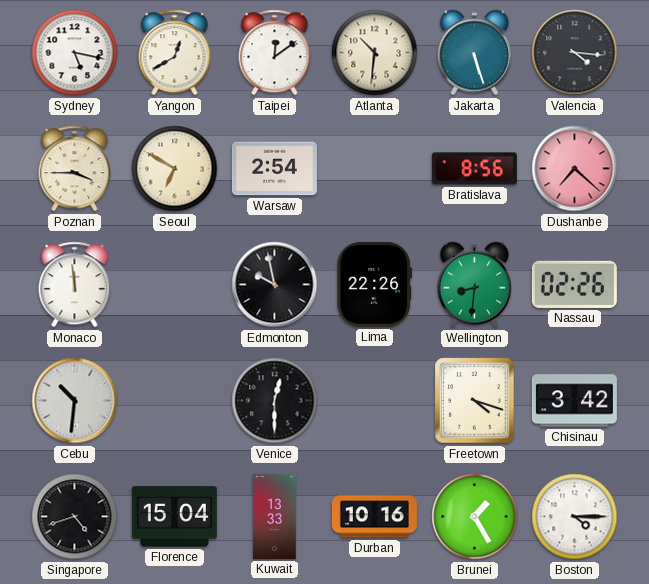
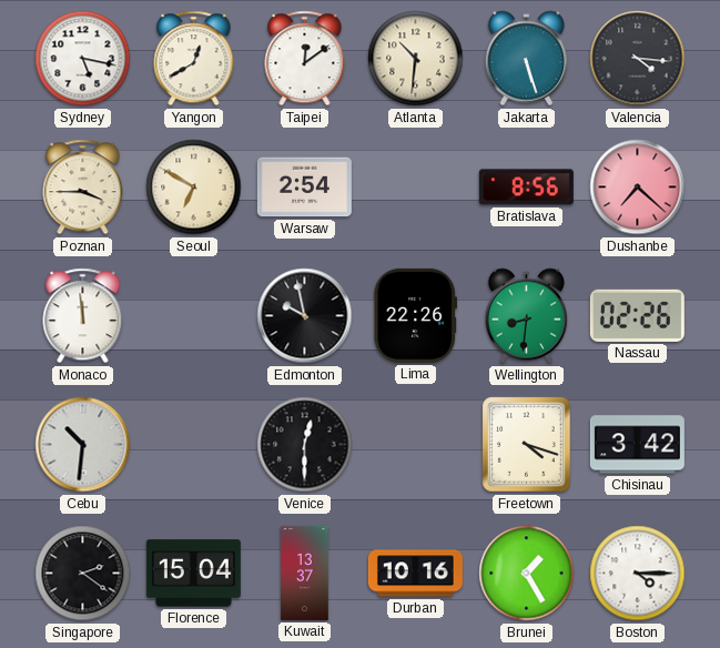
Singapore: 4:42 -> 2:21
Kuwait: 13:33 -> 13:37
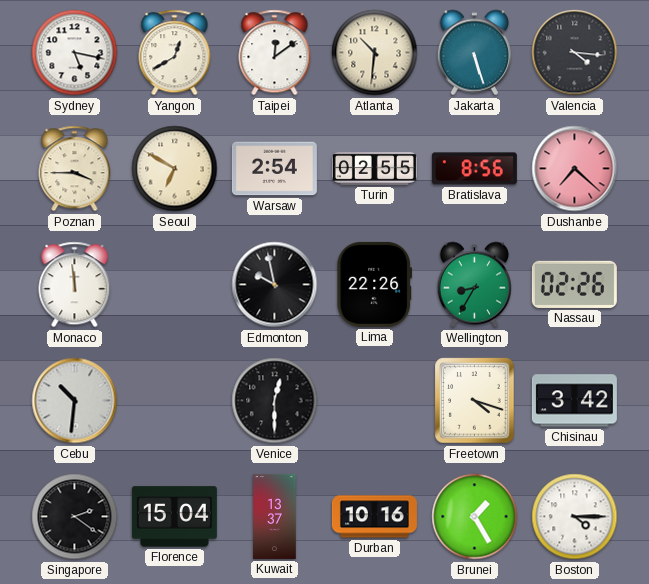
Turin: none -> 02:55
Wellington: 8:31 -> 8:35
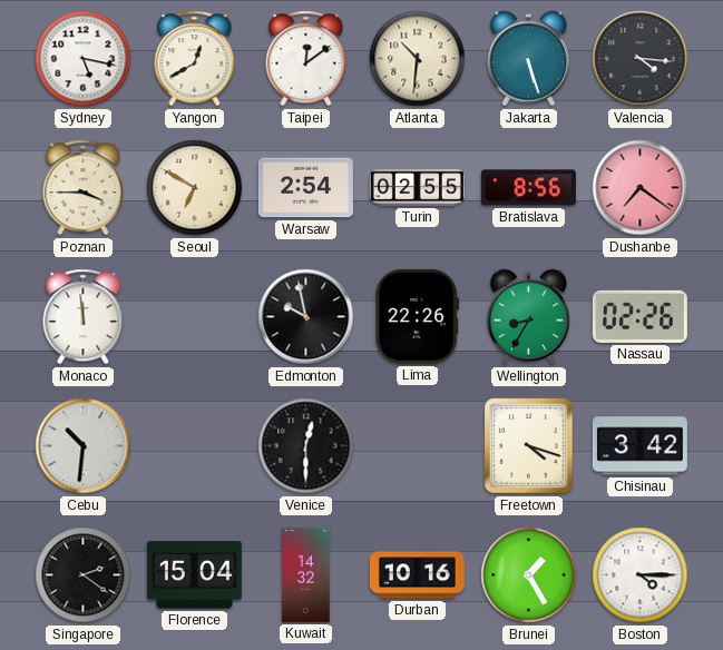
Dushanbe: 7:22 -> 7:21
Kuwait: 13:37 -> 14:32
